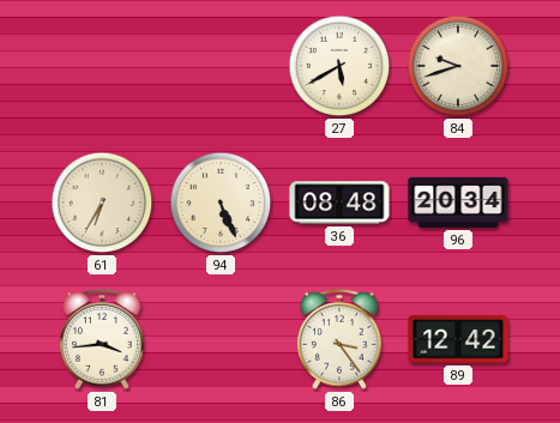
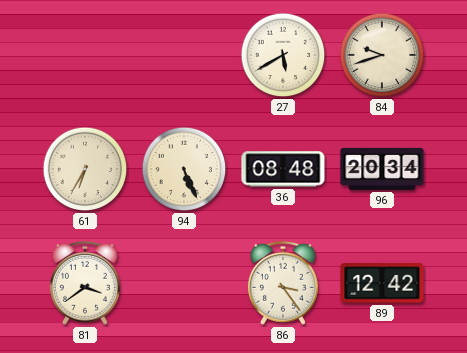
81: 3:44 -> 3:39
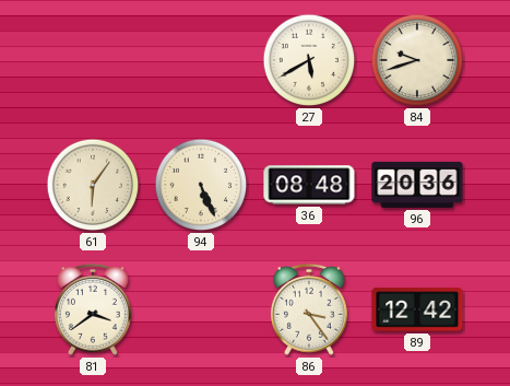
61: 6:35 -> 6:06
96: 20:34 -> 20:36
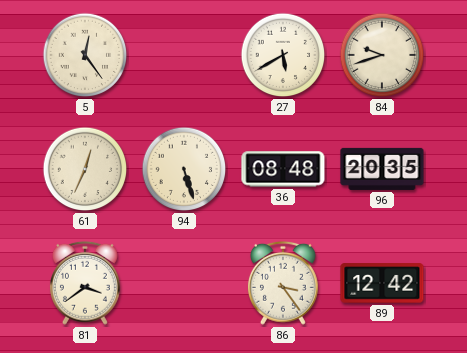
5: none -> 12:24
61: 6:06 -> 12:34
94: 5:26 -> 5:27
96: 20:36 -> 20:35
